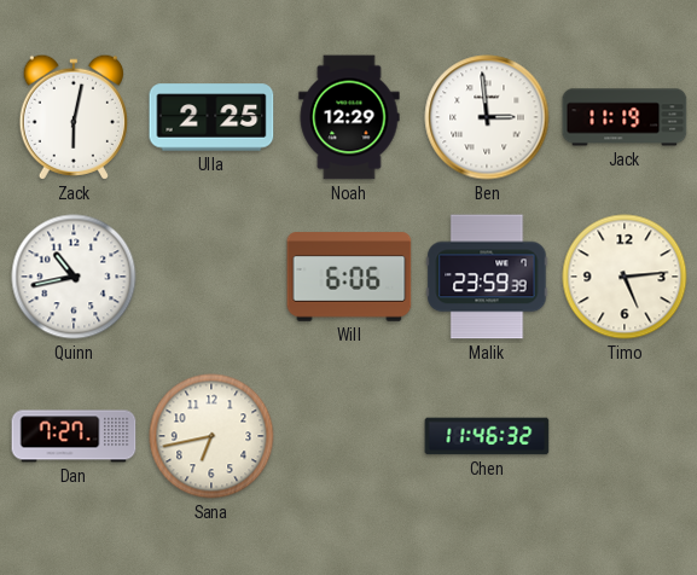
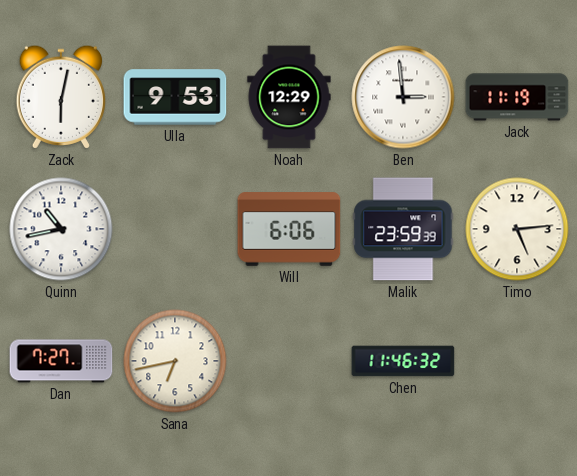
Ulla: 2:25 -> 9:53
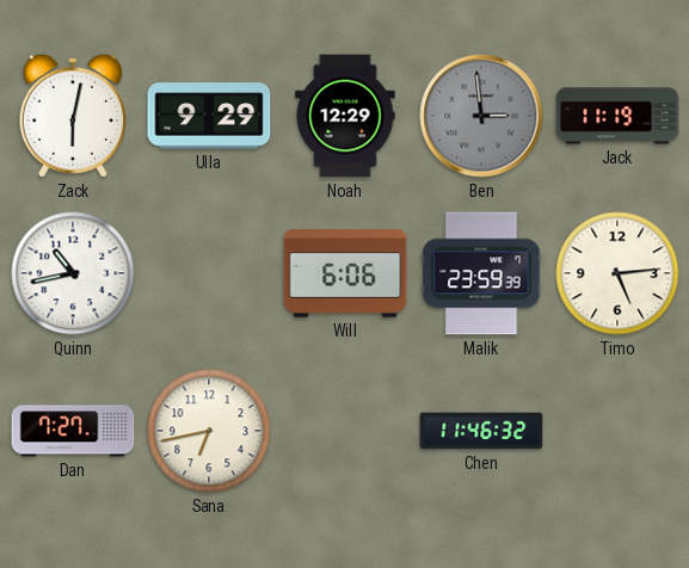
Ulla: 9:53 -> 9:29
Ben dial: white -> grey
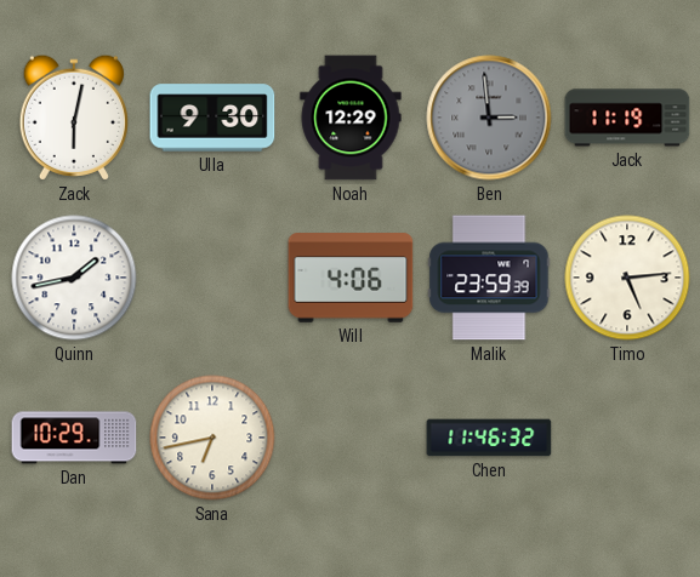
Ulla: 9:29 -> 9:30
Quinn: 10:43 -> 1:43
Will: 6:06 -> 4:06
Dan: 7:27 -> 10:29
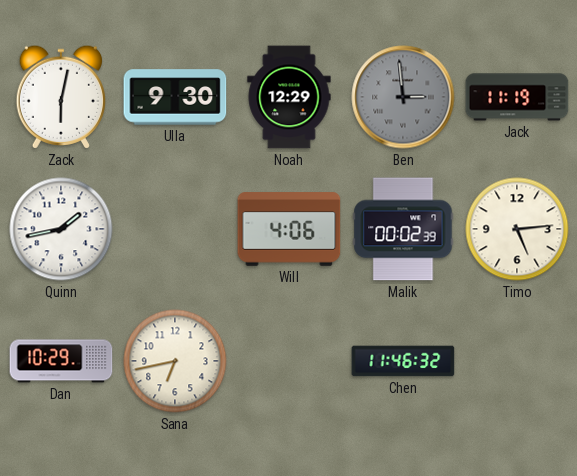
Malik: 23:59 -> 00:02
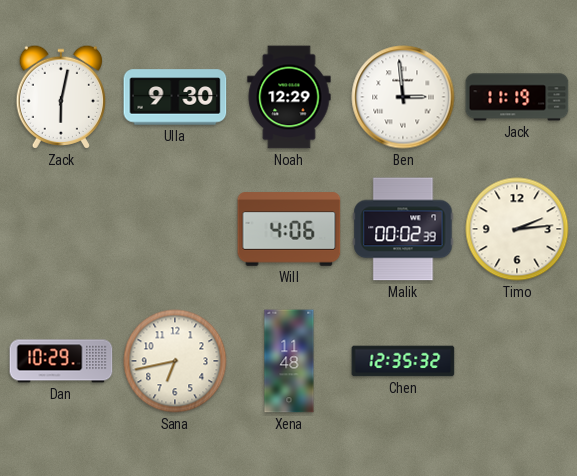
Ben dial: grey -> white
Quinn: 1:43 -> none
Timo: 5:14 -> 2:14
Xena: none -> 11:48
Chen: 11:46 -> 12:35
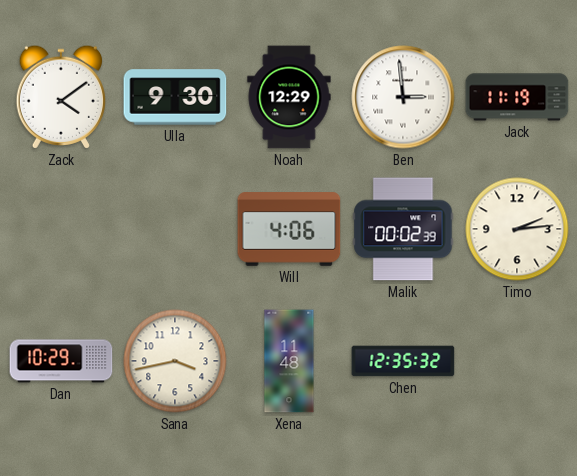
Zack: 6:02 -> 4:09
Sana: 6:43 -> 3:43
